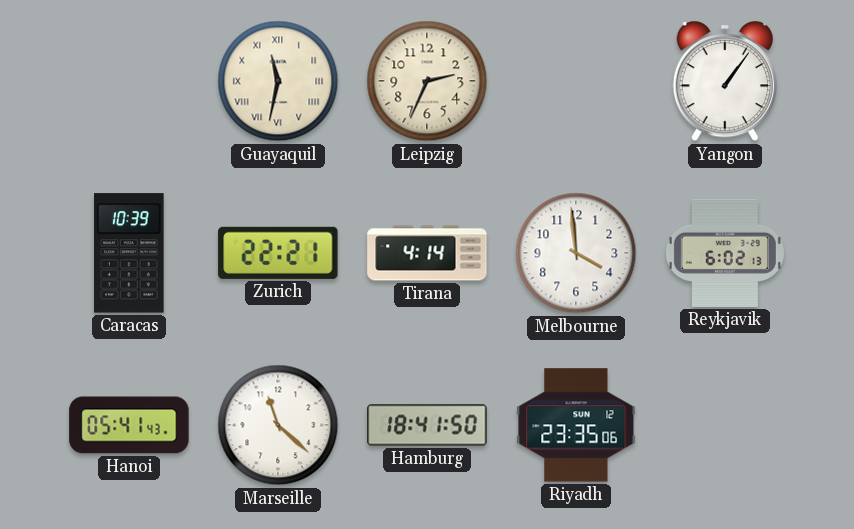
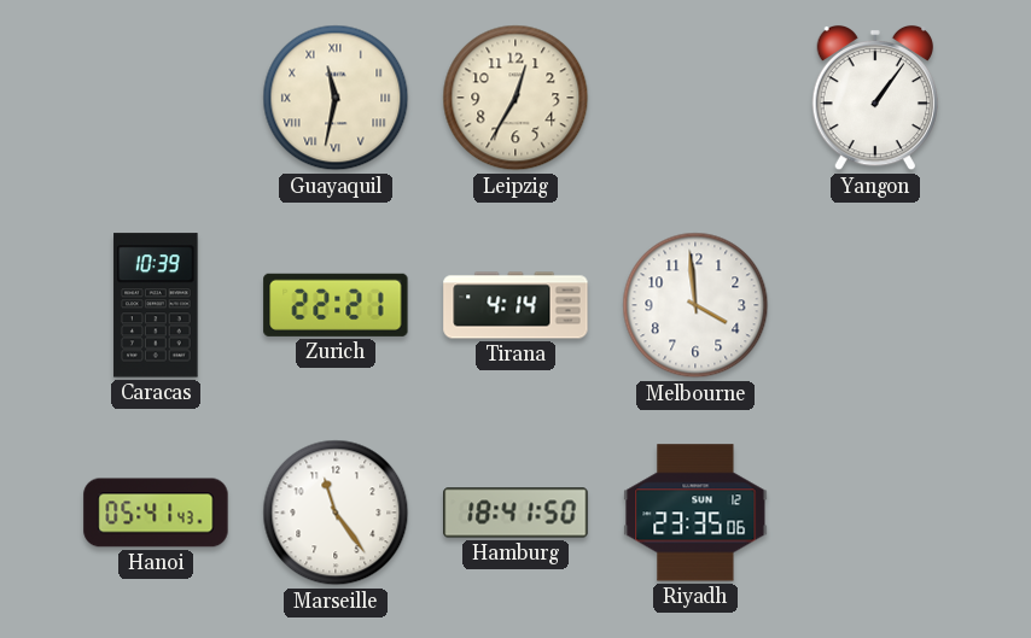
Leipzig: 2:34 -> 12:35
Reykjavik: 6:02 -> none
Marseille: 11:22 -> 11:24
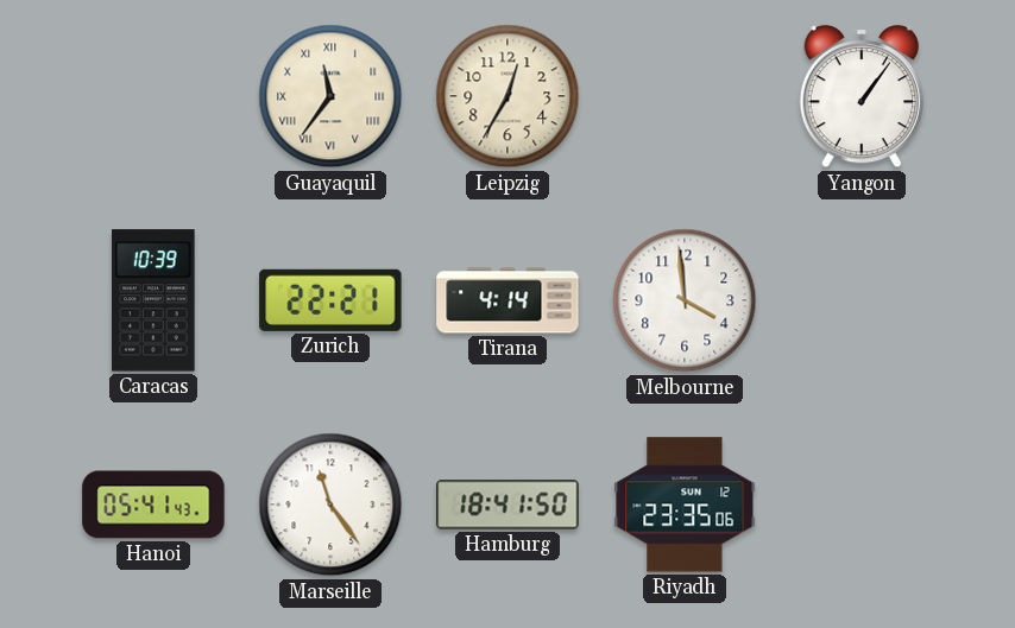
Guayaquil: 11:32 -> 11:36
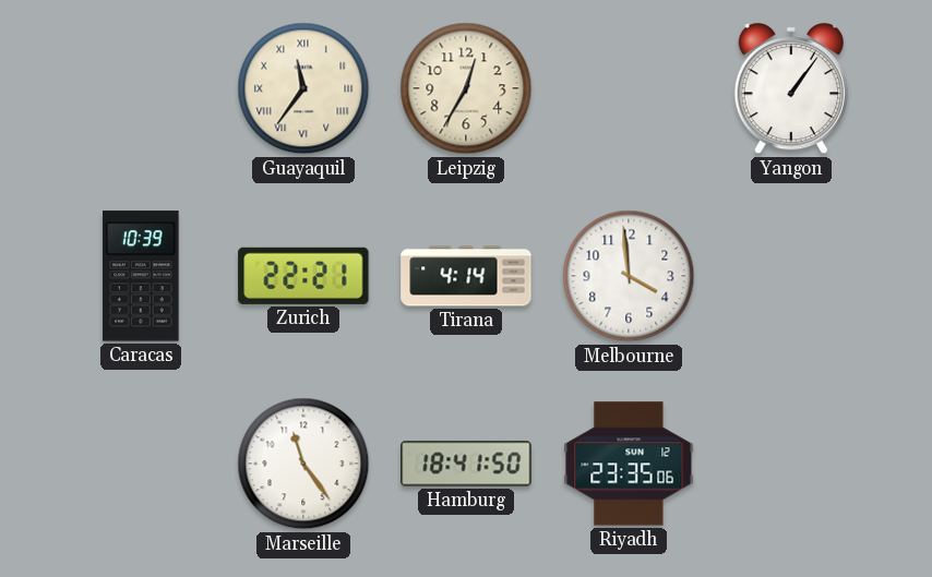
Hanoi: 05:41 -> none
